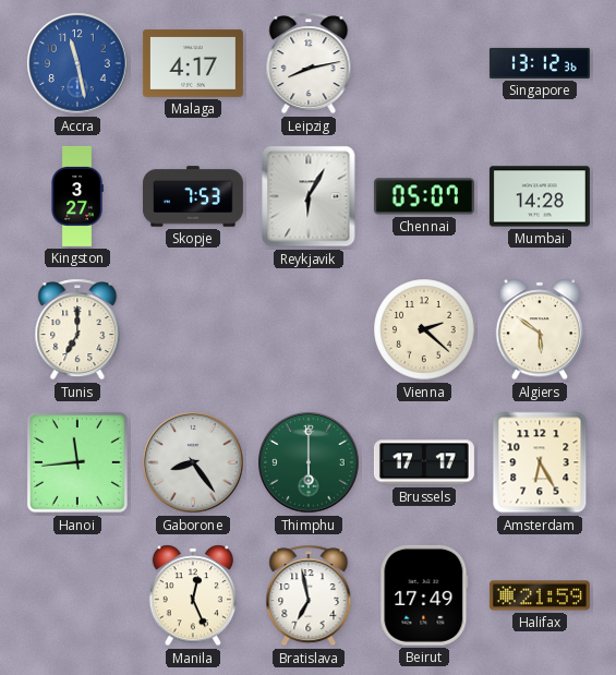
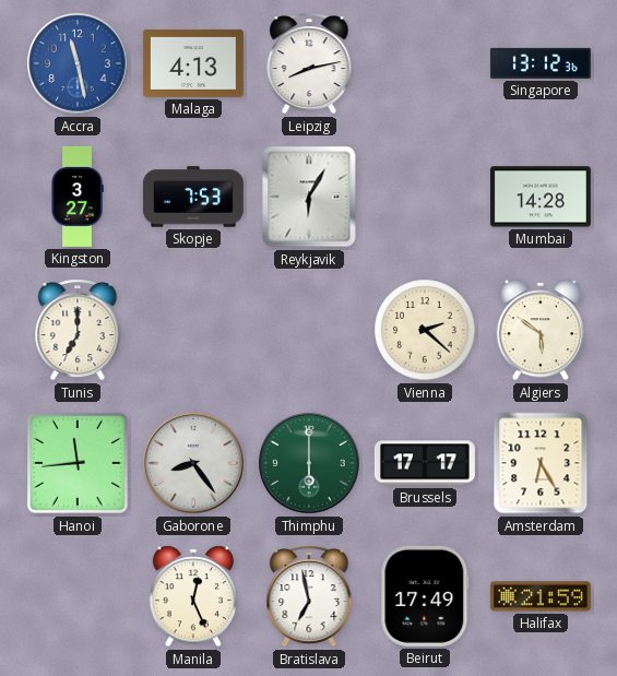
Malaga: 4:17 -> 4:13
Chennai: 05:07 -> none
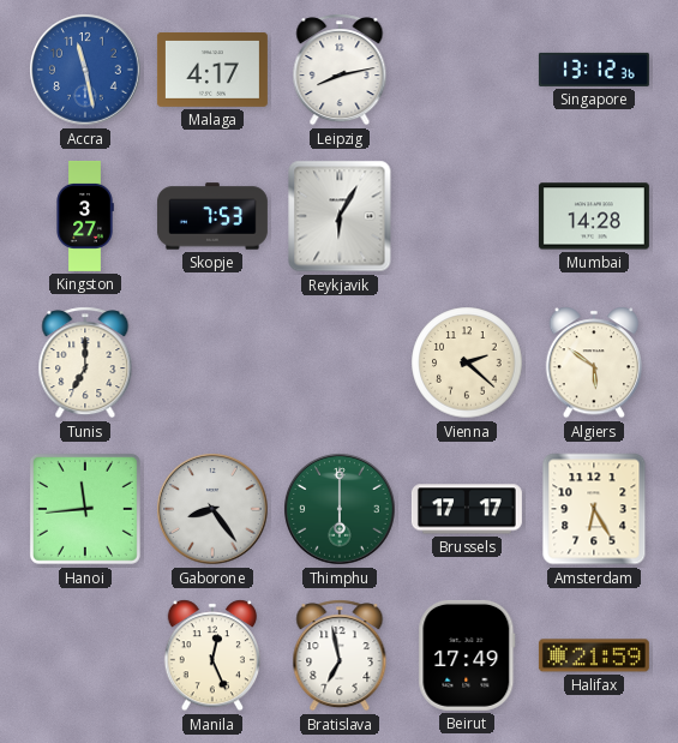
Malaga: 4:13 -> 4:17
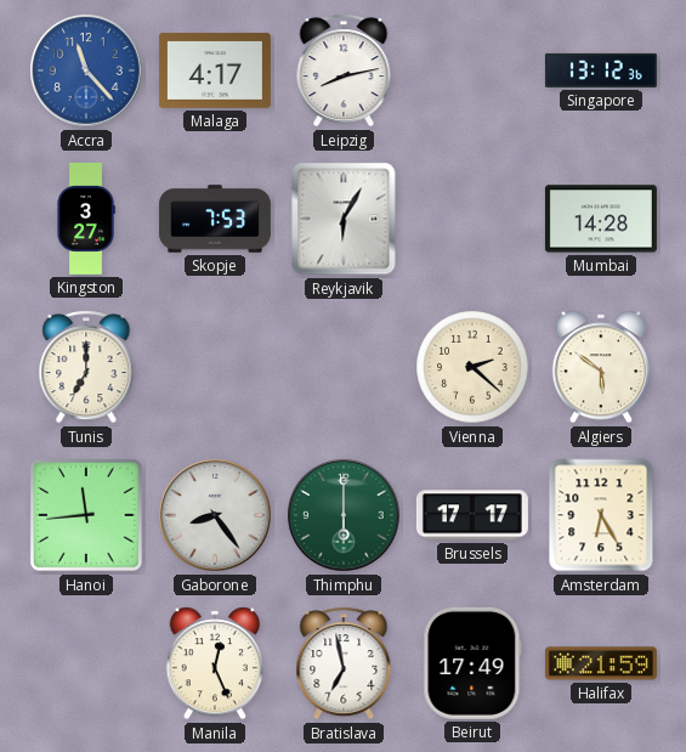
Accra: 11:28 -> 11:23
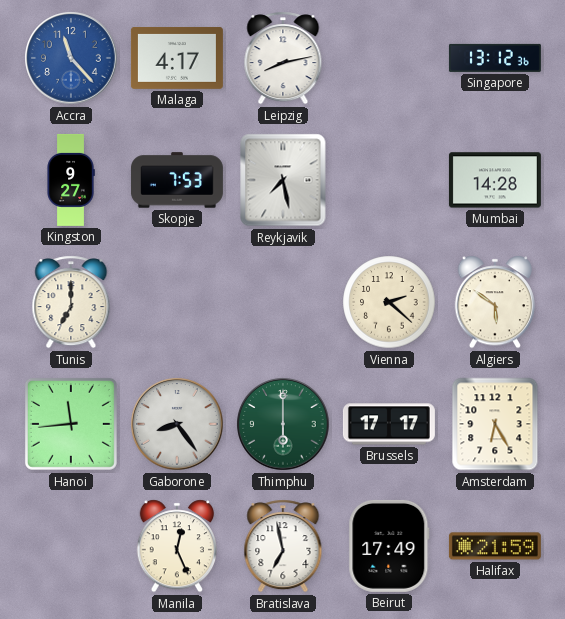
Kingston: 3:27 -> 9:27
Reykjavik: 6:05 -> 7:28
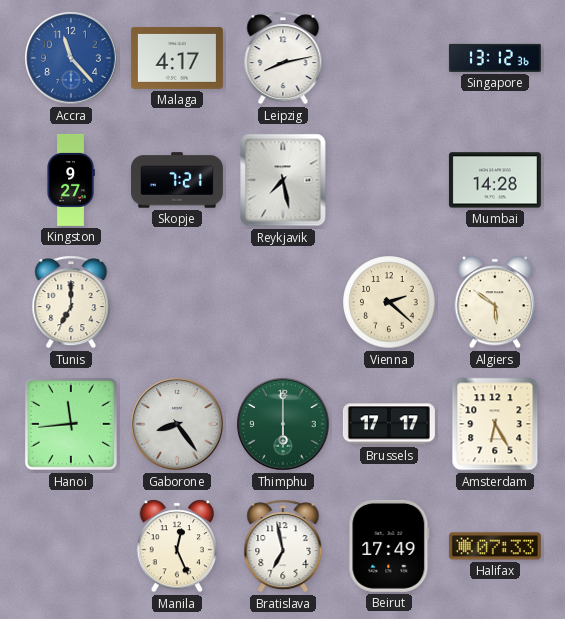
Skopje: 7:53 -> 7:21
Halifax: 21:59 -> 07:33
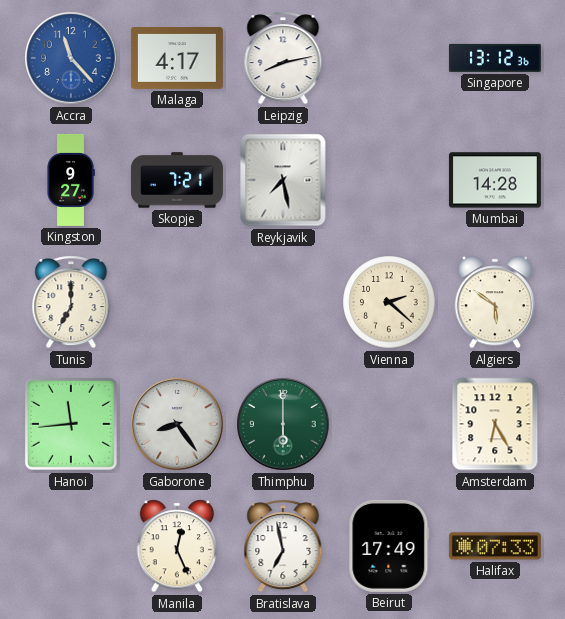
Brussels: 17:17 -> none
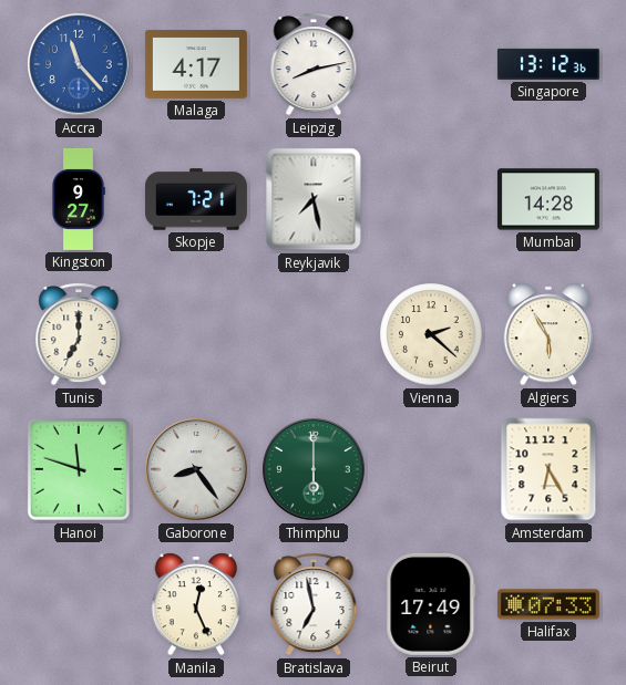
Algiers: 5:51 -> 5:55
Hanoi: 11:44 -> 11:48
